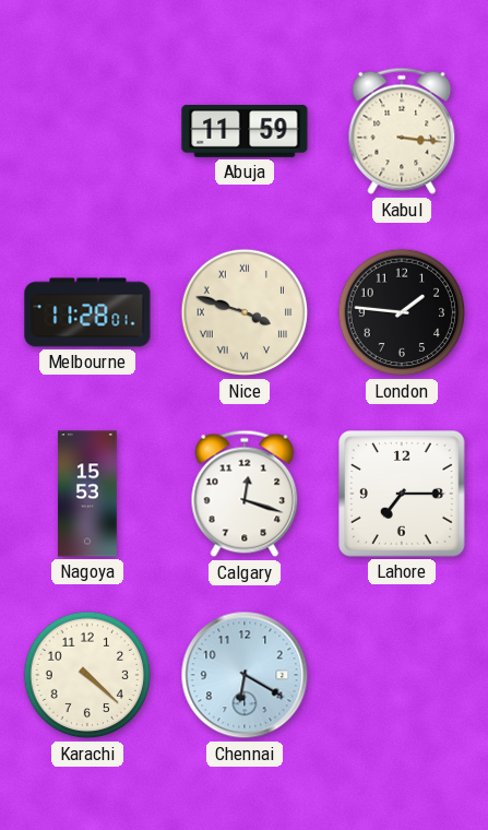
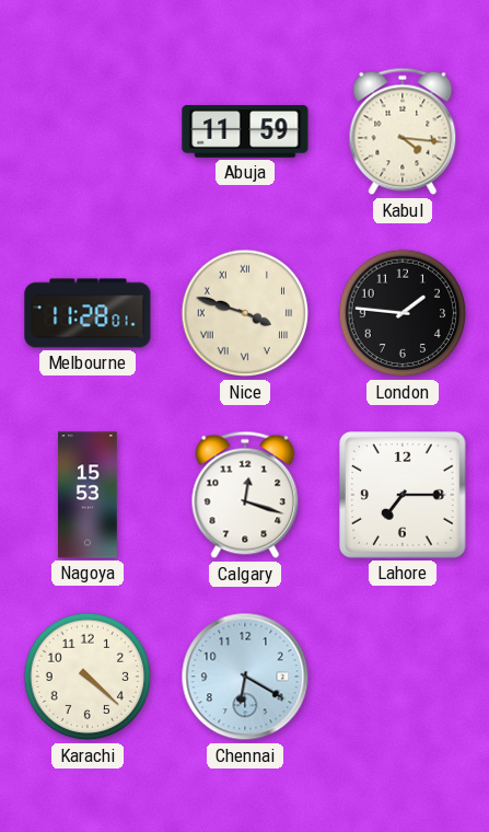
Kabul: 3:16 -> 4:16
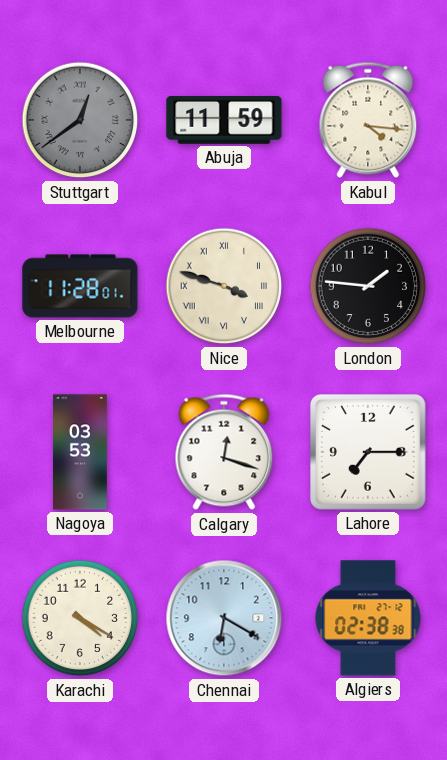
Stuttgart: none -> 12:39
Nagoya: 15:53 -> 03:53
Karachi: 4:22 -> 4:20
Algiers: none -> 02:38
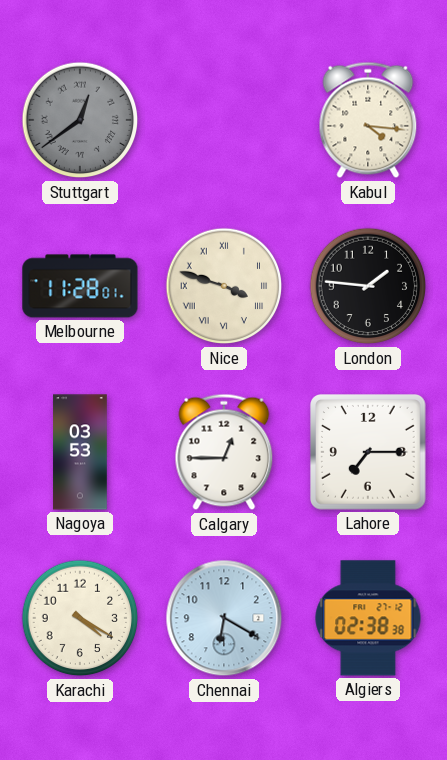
Abuja: 11:59 -> none
Calgary: 12:18 -> 12:45
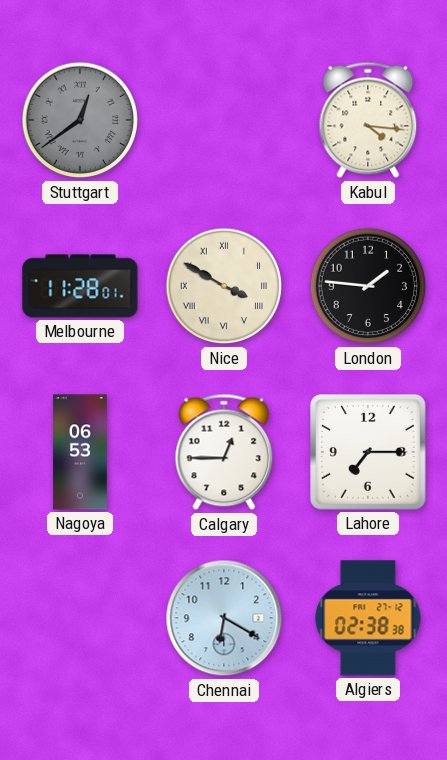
Nice: 3:48 -> 3:50
Nagoya: 03:53 -> 06:53
Karachi: 4:20 -> none
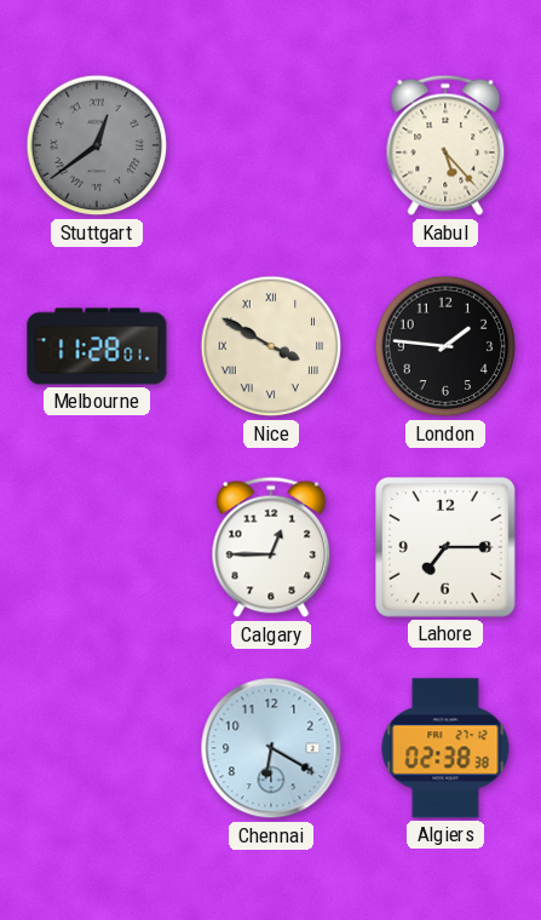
Kabul: 4:16 -> 5:23
Nagoya: 06:53 -> none
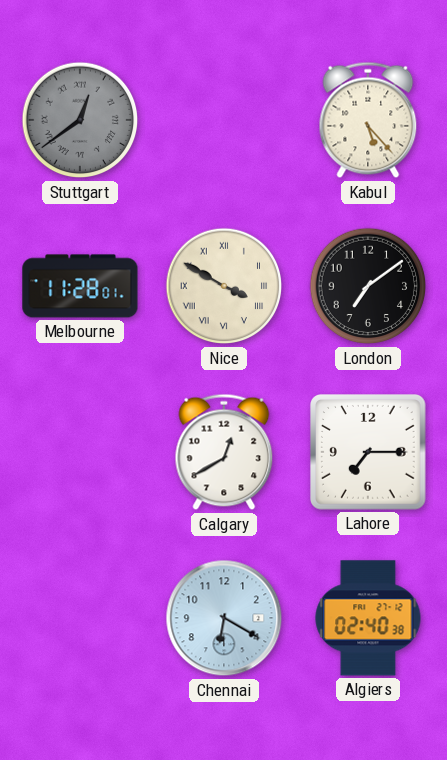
London: 1:46 -> 7:09
Calgary: 12:45 -> 12:40
Algiers: 02:38 -> 02:40
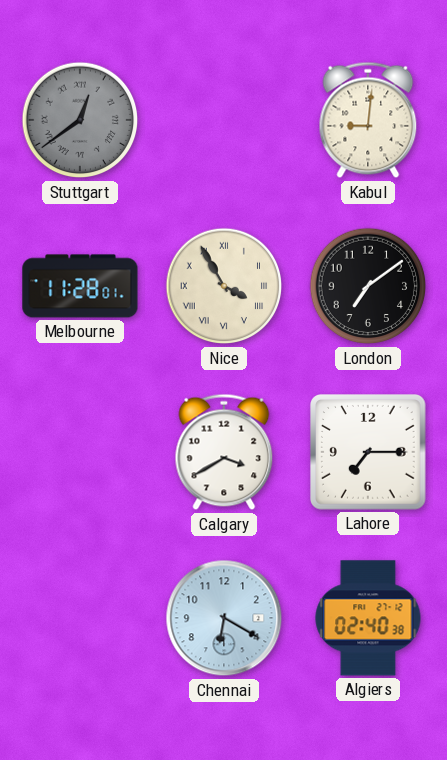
Kabul: 5:23 -> 9:01
Nice: 3:50 -> 3:55
Calgary: 12:40 -> 3:40
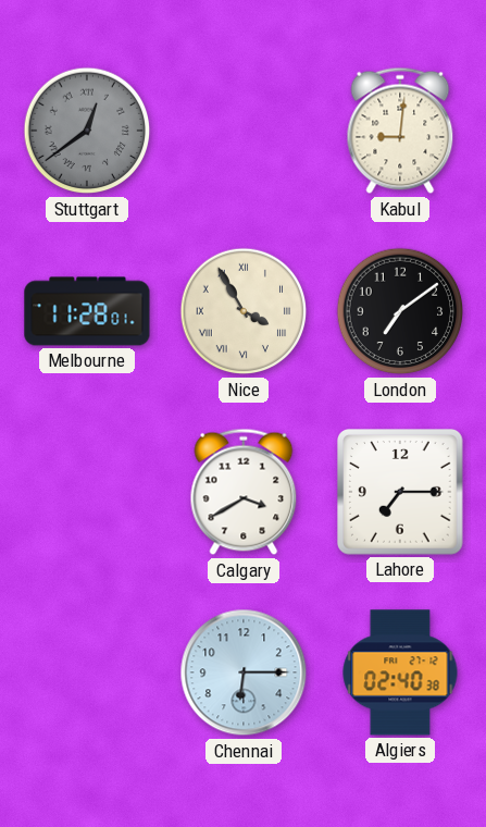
Chennai: 6:20 -> 6:15
